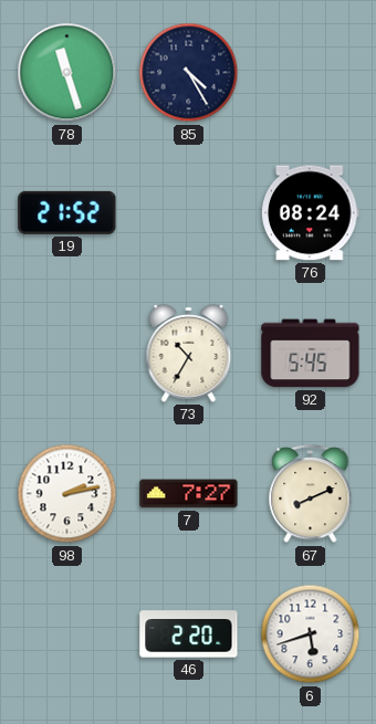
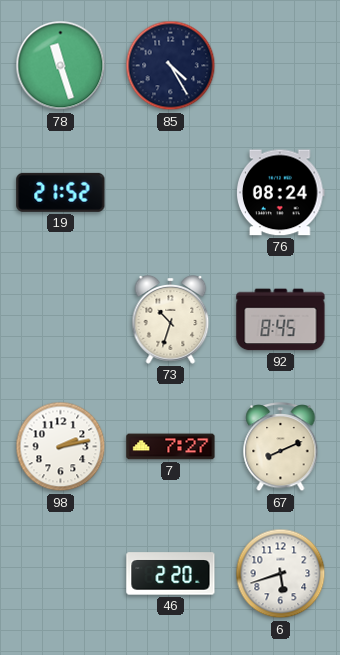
73: 10:35 -> 10:33
92: 5:45 -> 8:45
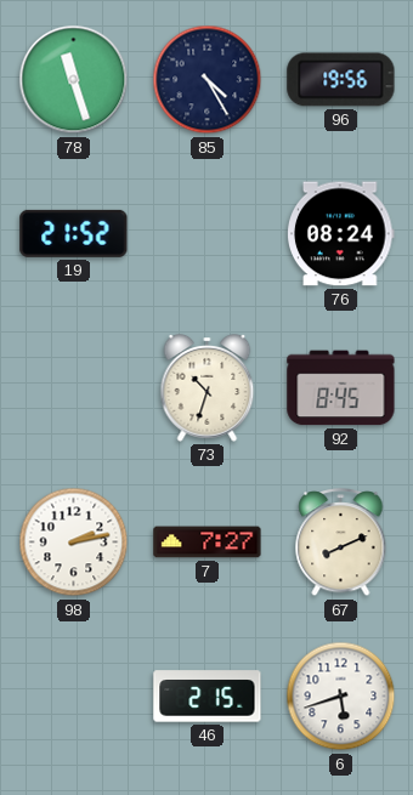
96: none -> 19:56
46: 2:20 -> 2:15
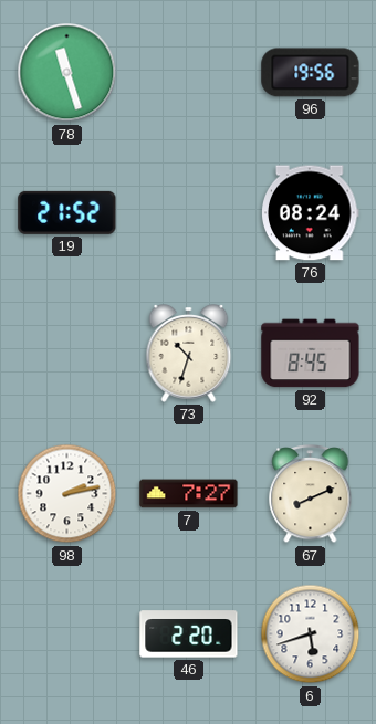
85: 4:25 -> none
46: 2:15 -> 2:20
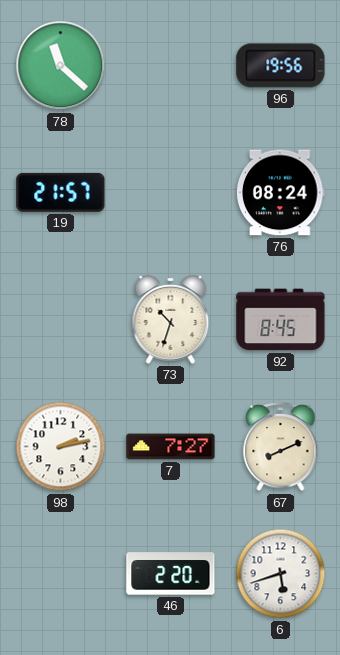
78: 11:27 -> 11:22
19: 21:52 -> 21:57
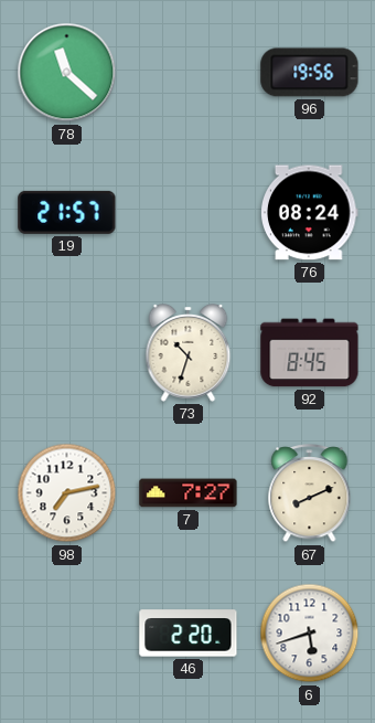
98: 2:13 -> 7:13
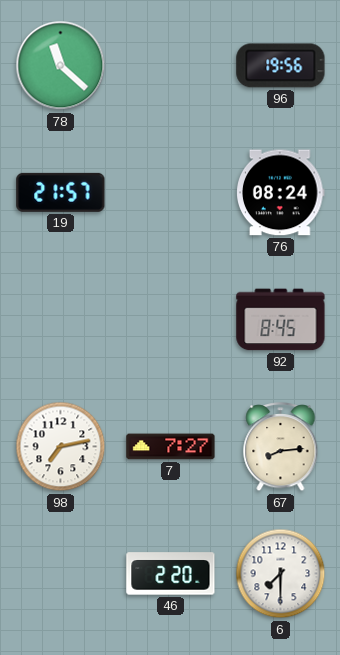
73: 10:33 -> none
67: 8:11 -> 8:14
6: 5:42 -> 7:30
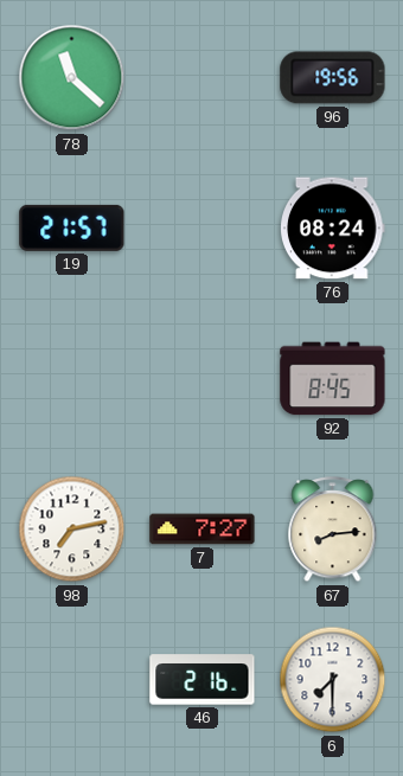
46: 2:20 -> 2:16
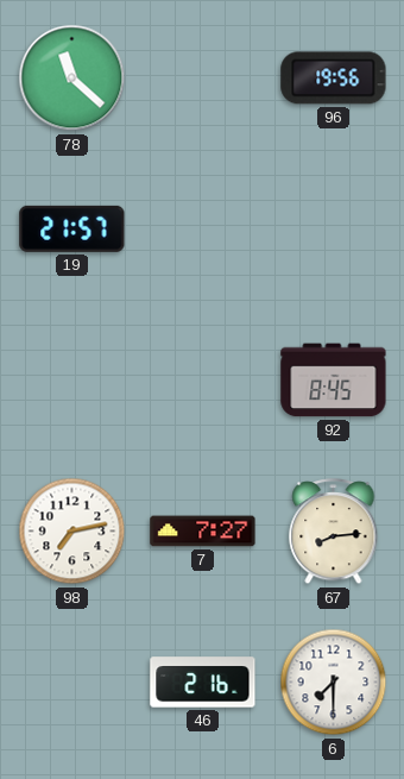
76: 08:24 -> none
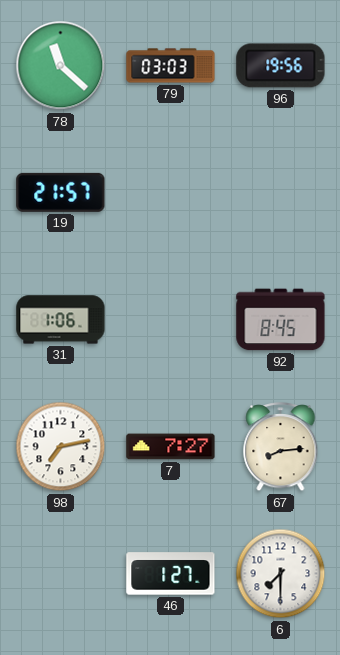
79: none -> 03:03
31: none -> 1:06
46: 2:16 -> 1:27
